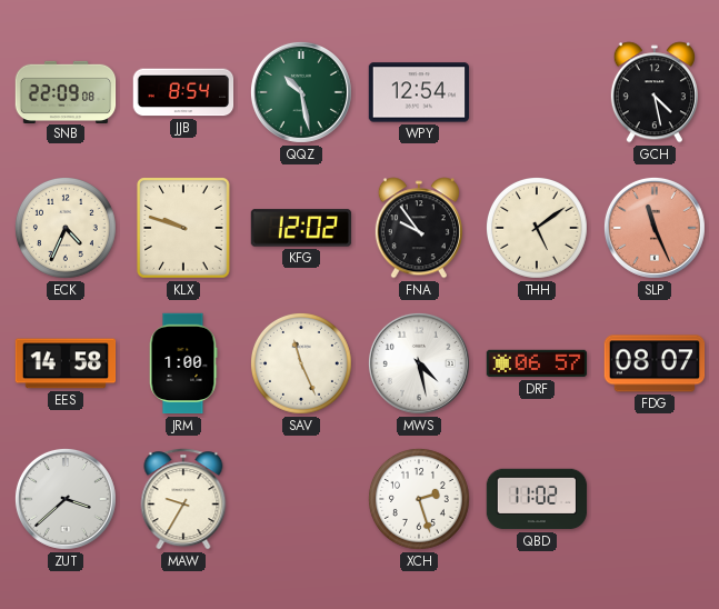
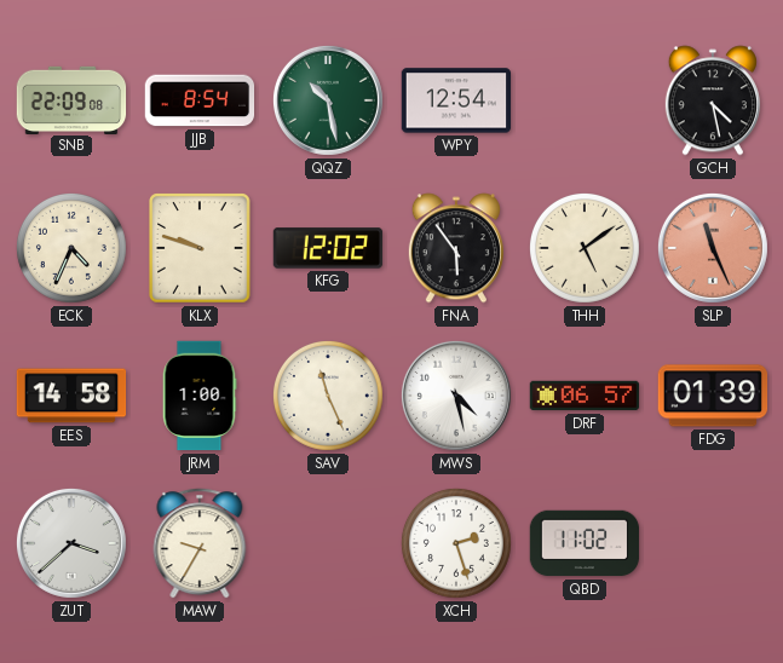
FNA: 9:54 -> 5:54
FDG: 08:07 -> 01:39
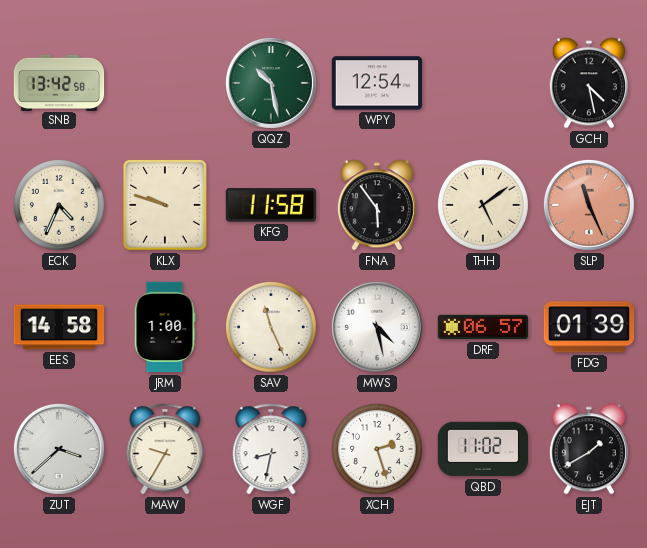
SNB: 22:09 -> 13:42
JJB: 8:54 -> none
KFG: 12:02 -> 11:58
WGF: none -> 8:32
EJT: none -> 1:40
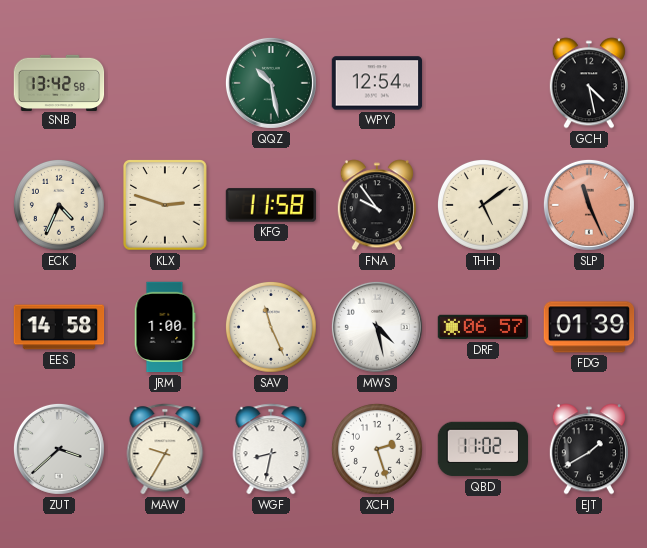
KLX: 9:48 -> 2:48
FNA: 5:54 -> 9:54
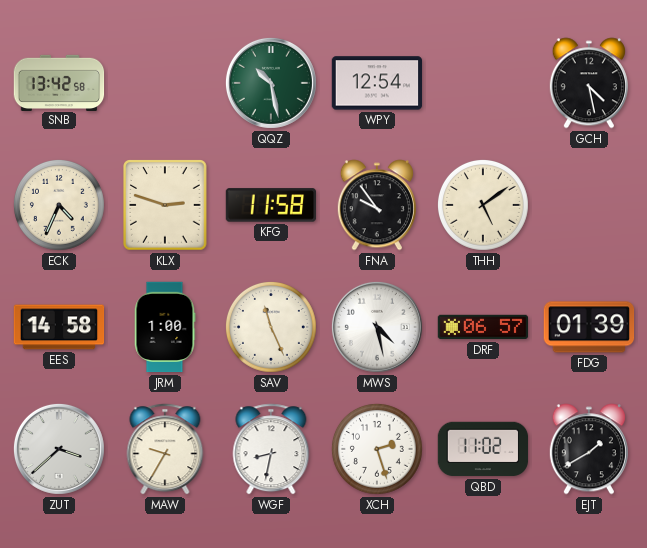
SLP: 11:26 -> none
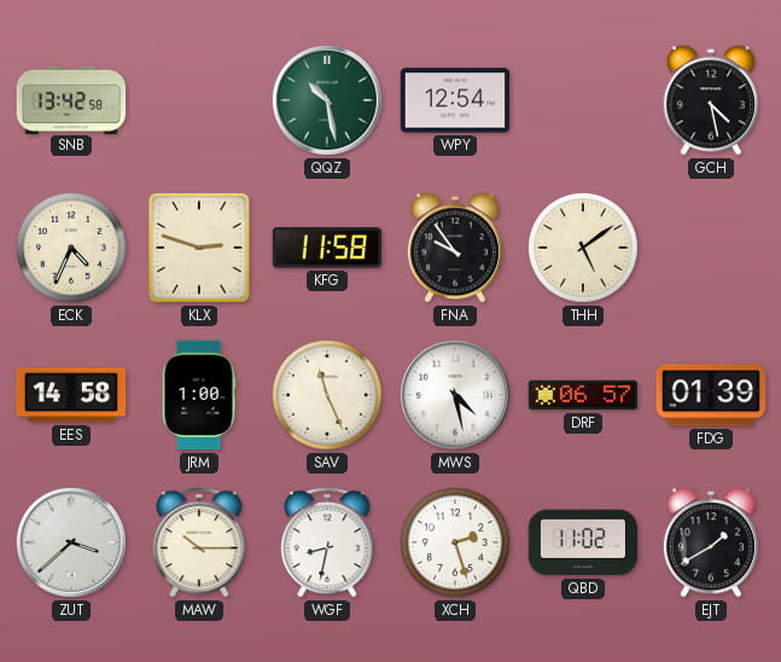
MAW: 9:35 -> 10:15
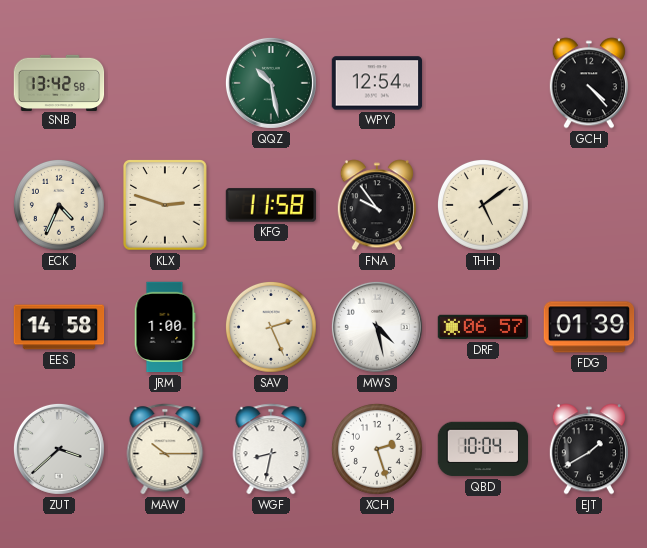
GCH: 4:28 -> 4:23
SAV: 11:26 -> 2:26
QBD: 11:02 -> 10:04
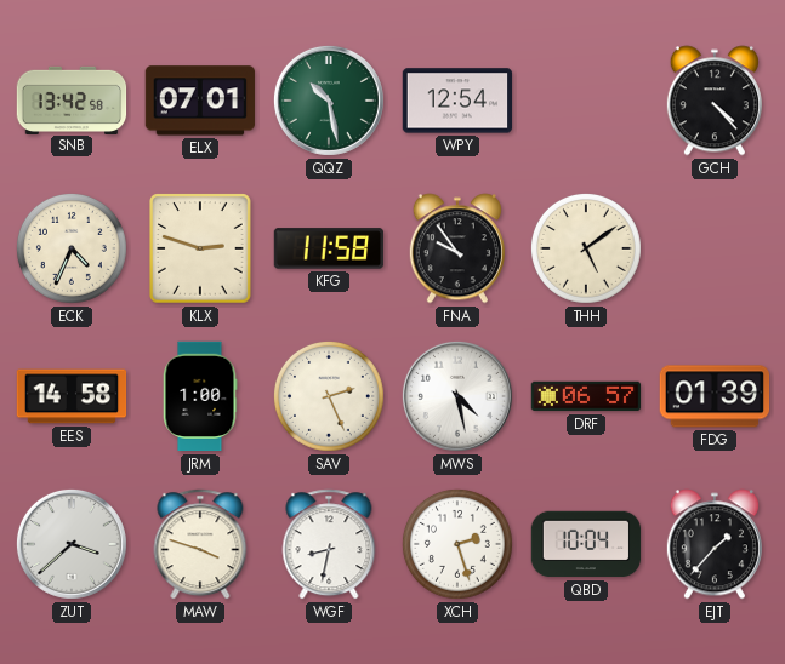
ELX: none -> 07:01
MAW: 10:15 -> 3:48
EJT: 1:40 -> 1:37
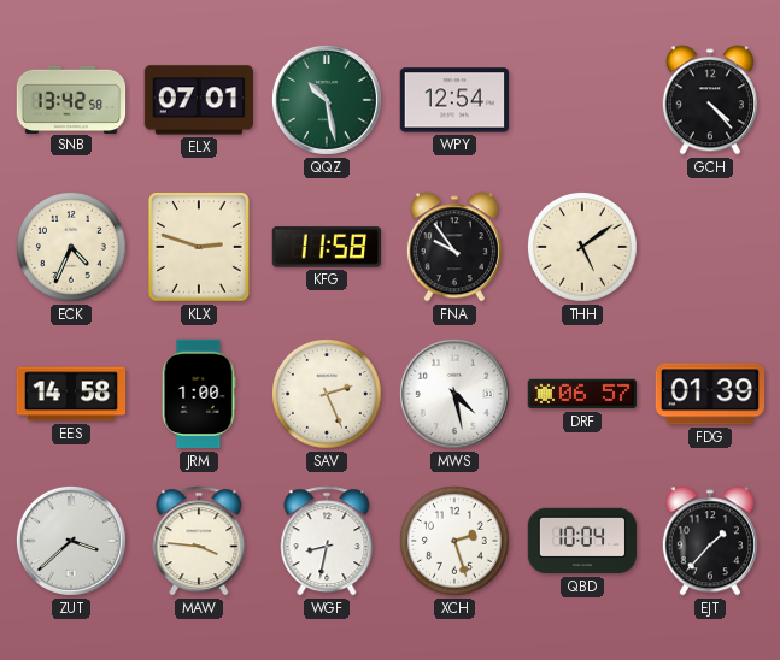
MAW: 3:48 -> 3:46
